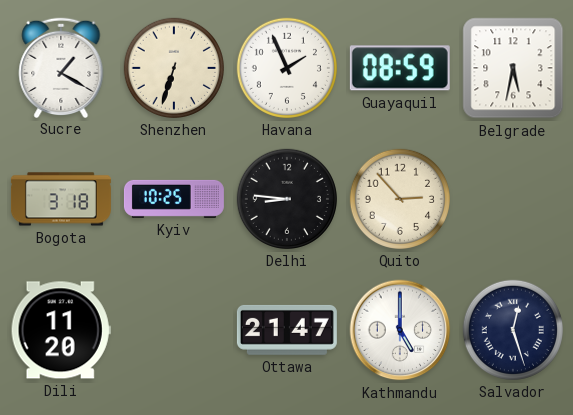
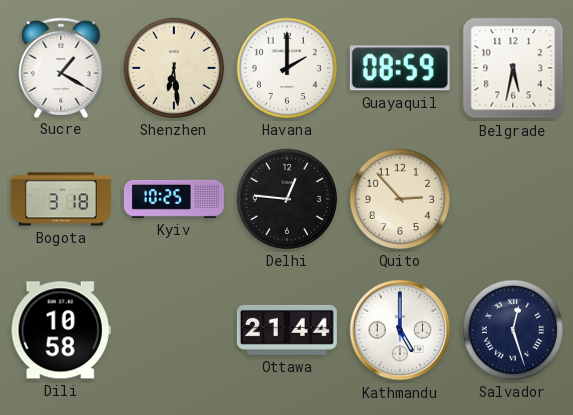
Shenzhen: 6:33 -> 6:29
Havana: 1:56 -> 2:00
Delhi: 8:46 -> 12:46
Dili: 11:20 -> 10:58
Ottawa: 21:47 -> 21:44
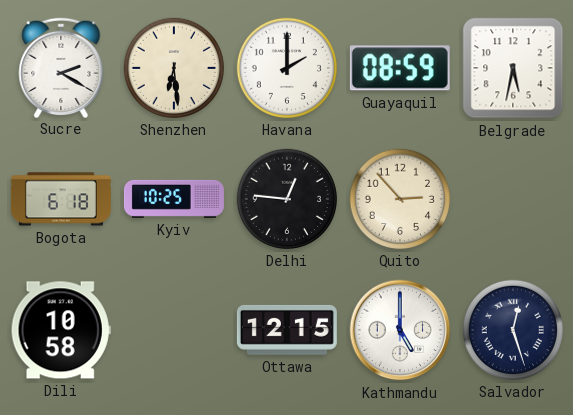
Sucre: 1:20 -> 2:20
Bogota: 3:18 -> 6:18
Ottawa: 21:44 -> 12:15
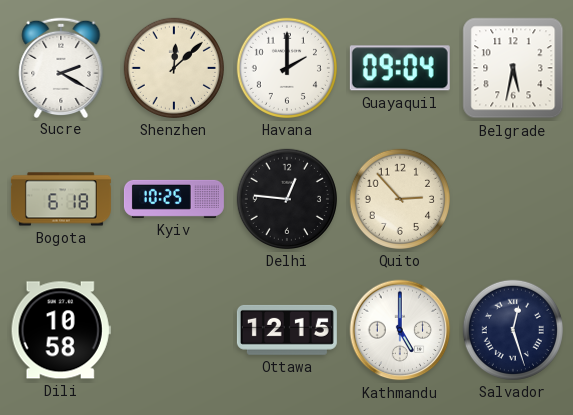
Shenzhen: 6:29 -> 12:08
Guayaquil: 08:59 -> 09:04
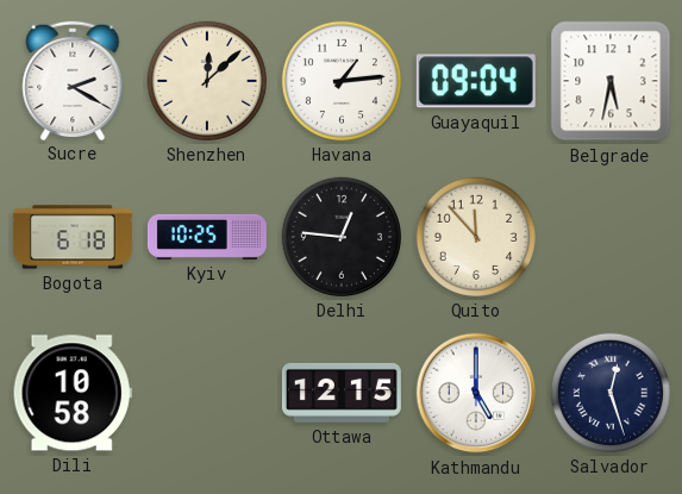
Havana: 2:00 -> 1:14
Quito: 2:53 -> 11:53
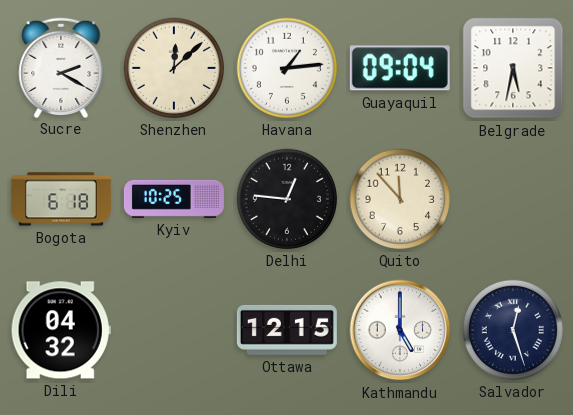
Dili: 10:58 -> 04:32
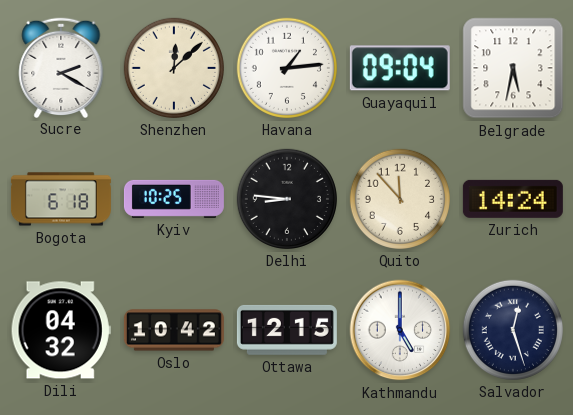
Delhi: 12:46 -> 8:46
Zurich: none -> 14:24
Oslo: none -> 10:42
